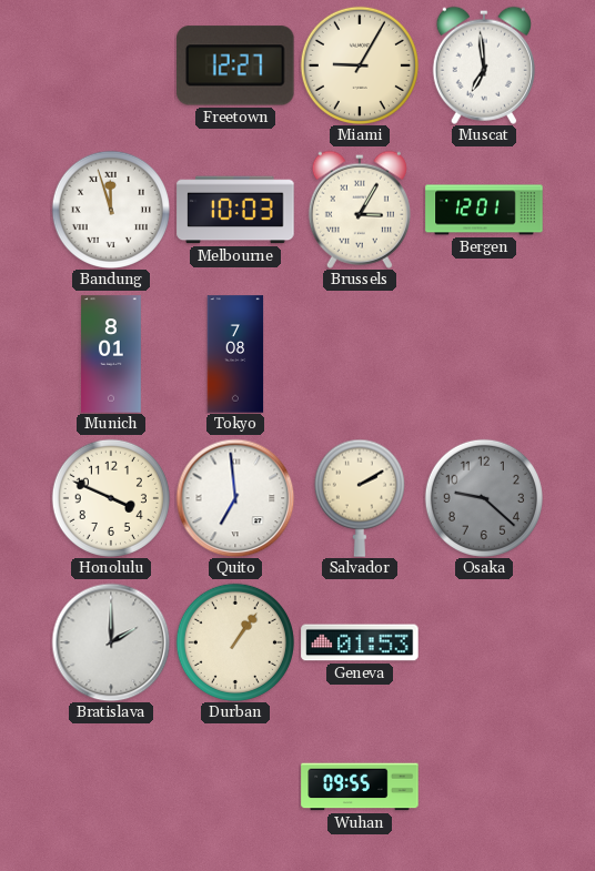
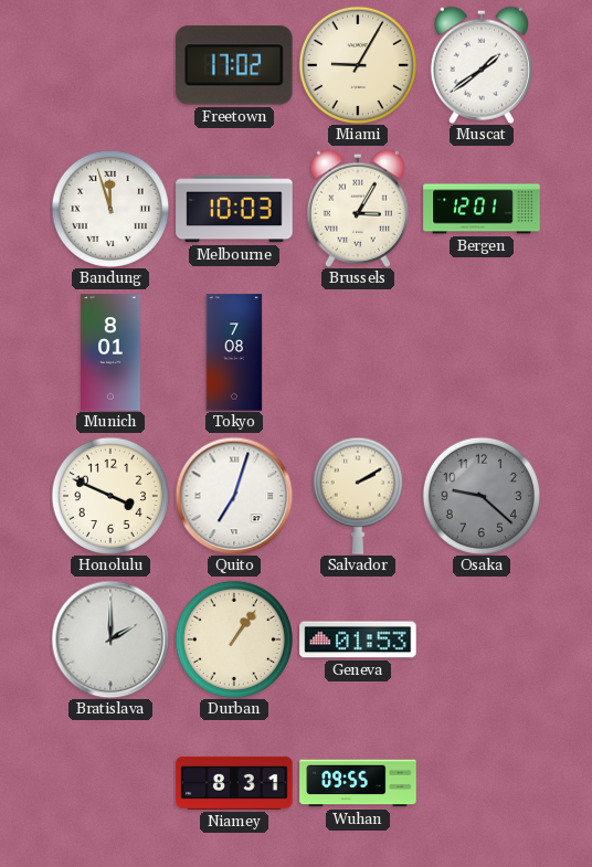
Freetown: 12:27 -> 17:02
Muscat: 6:59 -> 1:39
Quito: 6:59 -> 7:03
Niamey: none -> 8:31
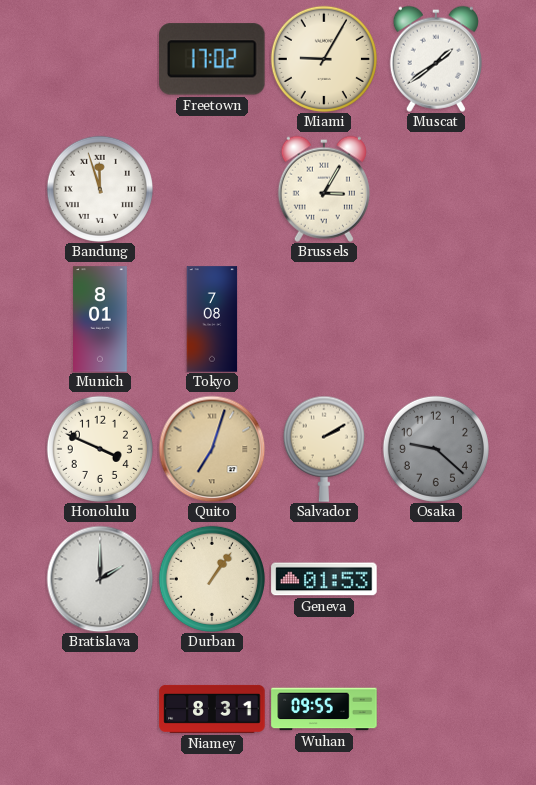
Melbourne: 10:03 -> none
Bergen: 12:01 -> none
Quito dial: white -> champagne
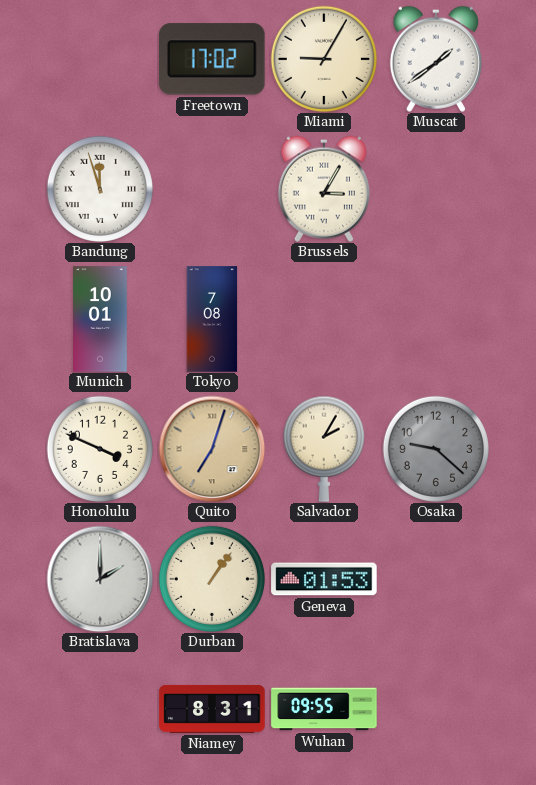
Munich: 8:01 -> 10:01
Salvador: 2:10 -> 2:05
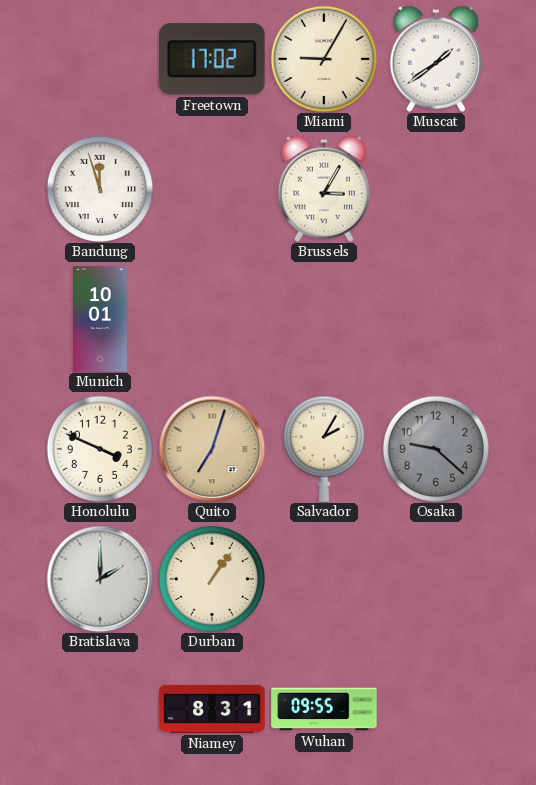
Tokyo: 7:08 -> none
Geneva: 01:53 -> none
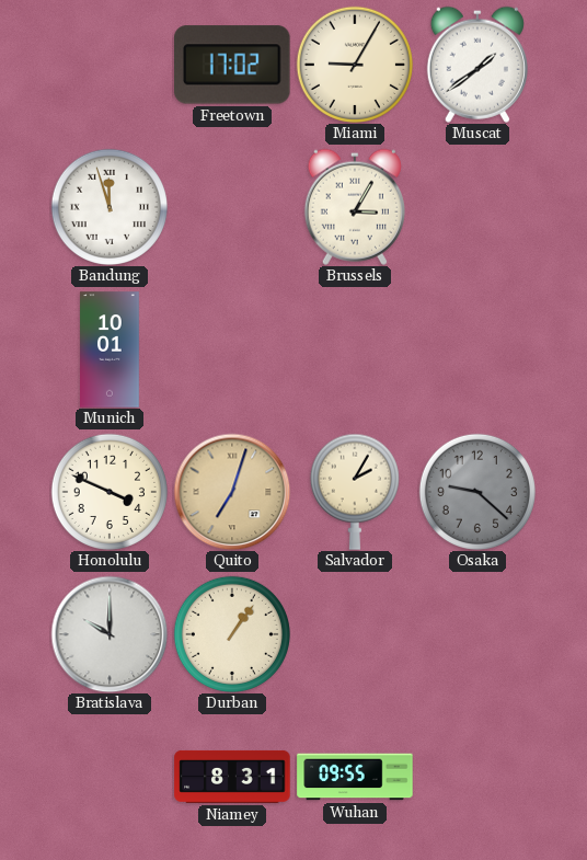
Bratislava: 2:00 -> 10:00
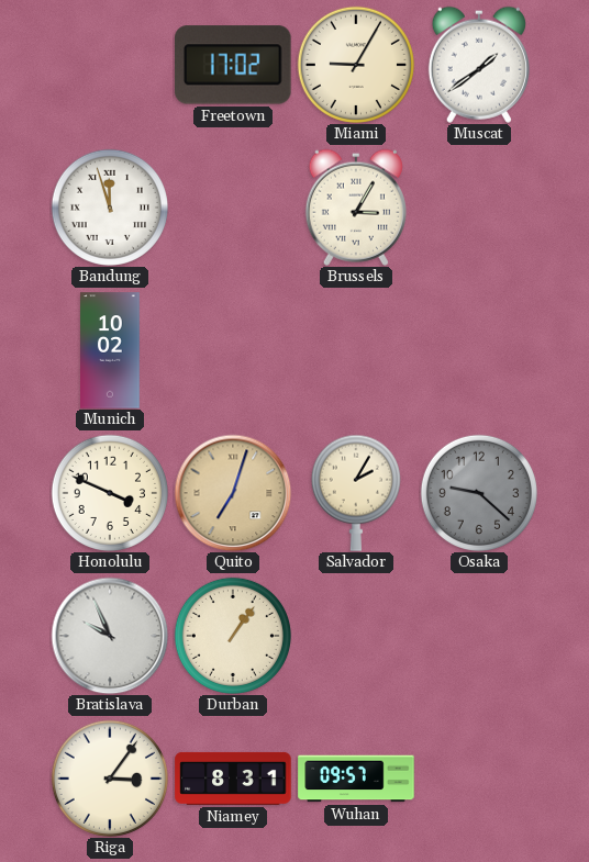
Munich: 10:01 -> 10:02
Bratislava: 10:00 -> 9:56
Riga: none -> 3:06
Wuhan: 09:55 -> 09:57
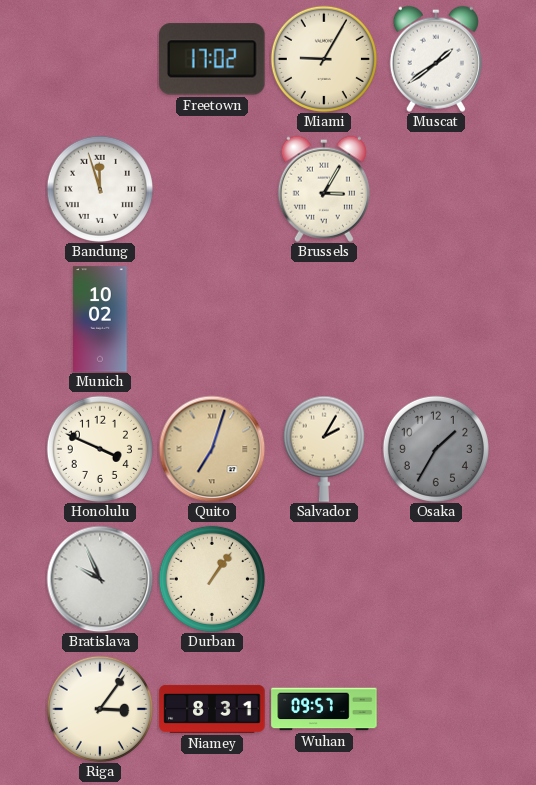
Osaka: 9:22 -> 1:35
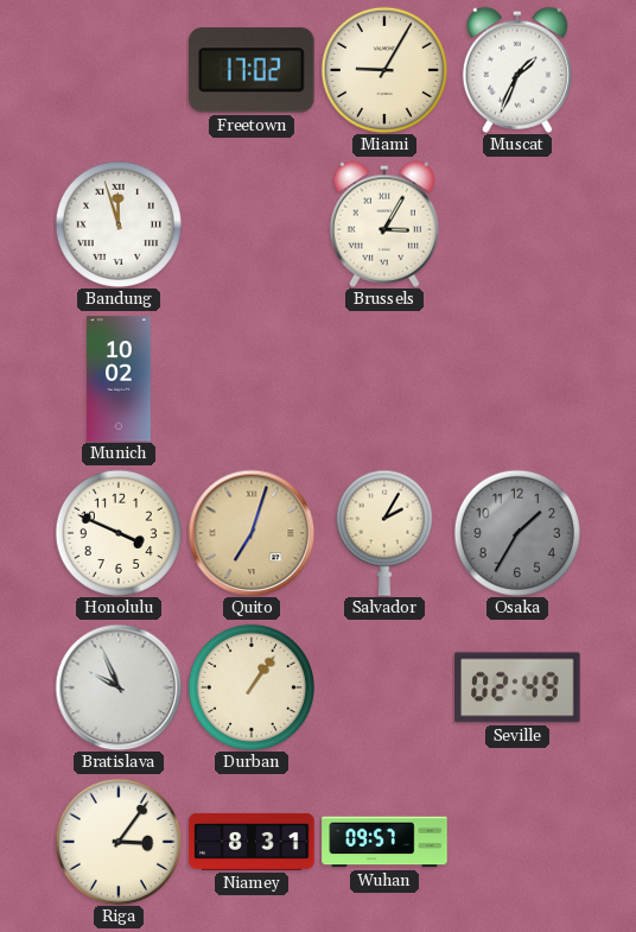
Muscat: 1:39 -> 1:34
Seville: none -> 02:49
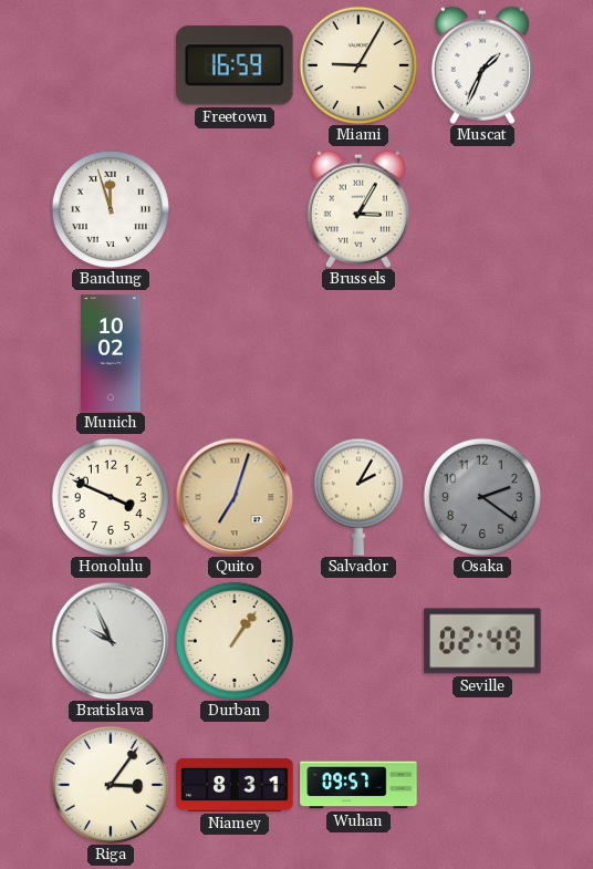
Freetown: 17:02 -> 16:59
Osaka: 1:35 -> 2:21
